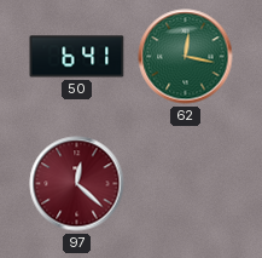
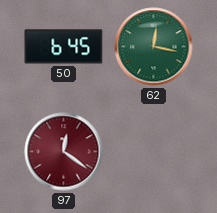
50: 6:41 -> 6:45
97: 12:22 -> 12:21
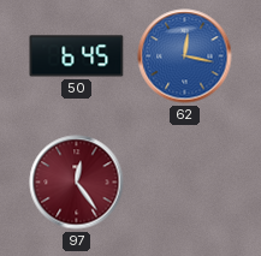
62 dial: green -> blue
97: 12:21 -> 12:24
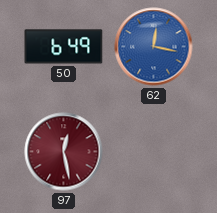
50: 6:45 -> 6:49
97: 12:24 -> 12:28
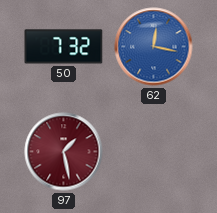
50: 6:49 -> 7:32
97: 12:28 -> 1:28
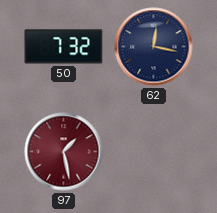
62 dial: blue -> navy
